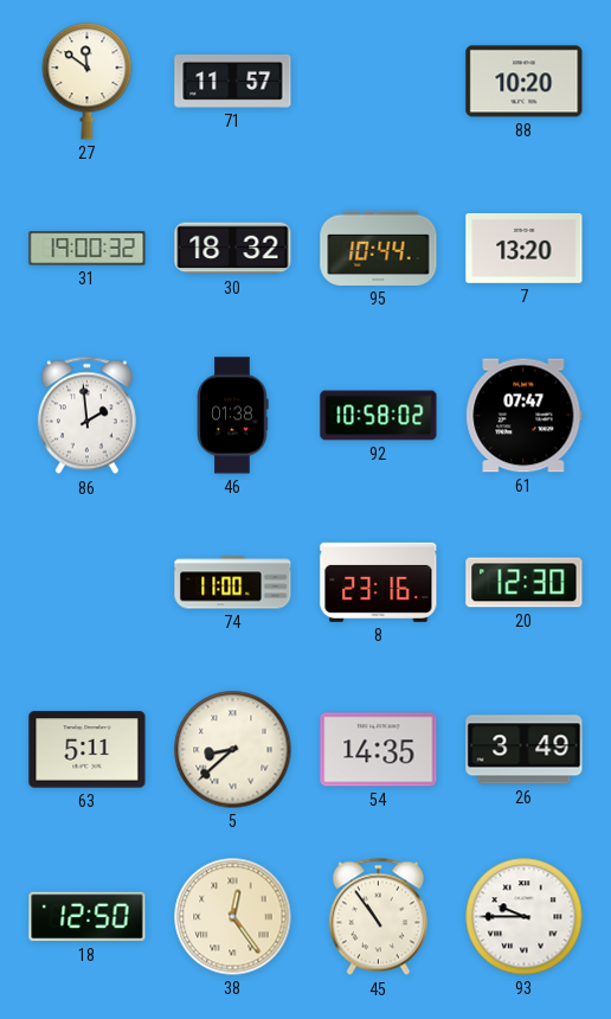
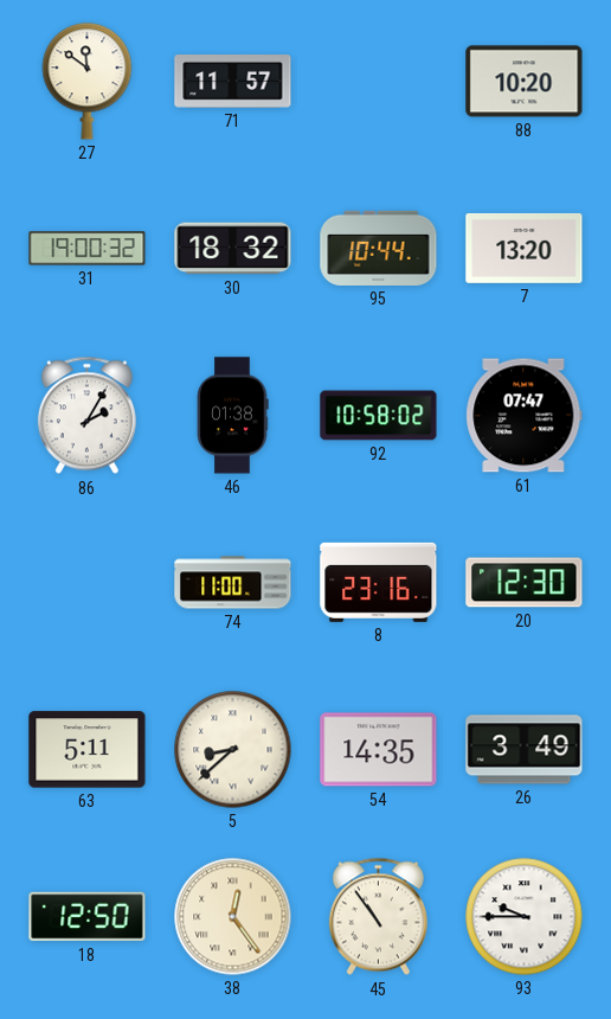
86: 1:59 -> 2:05
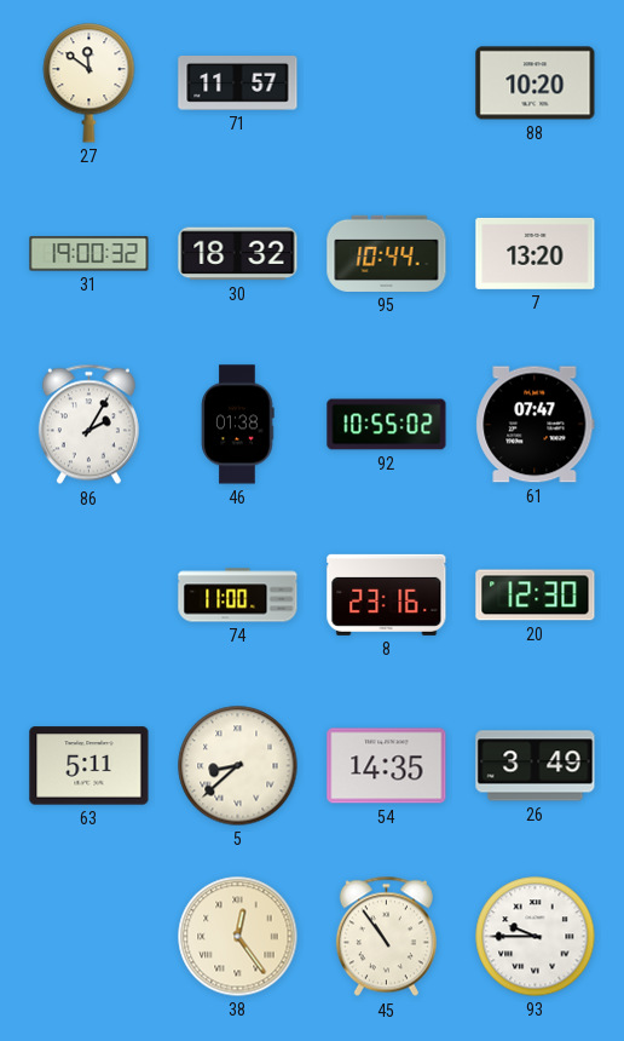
92: 10:58 -> 10:55
18: 12:50 -> none
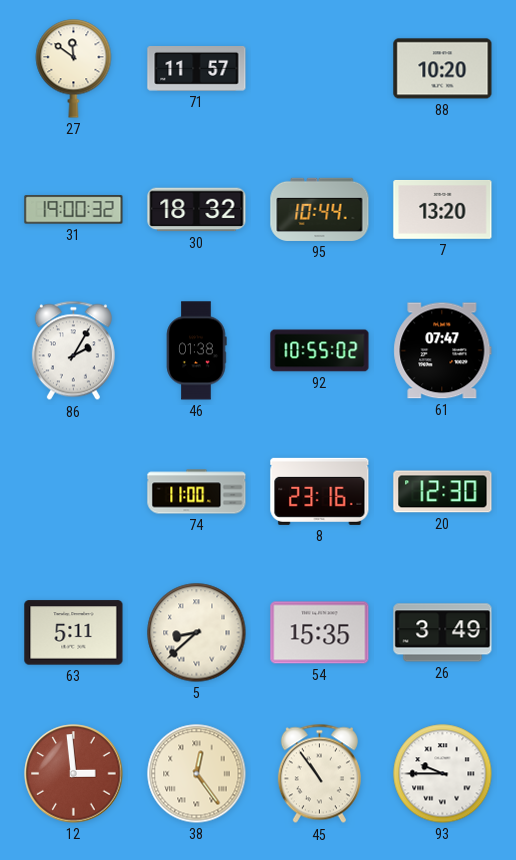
54: 14:35 -> 15:35
12: none -> 2:59
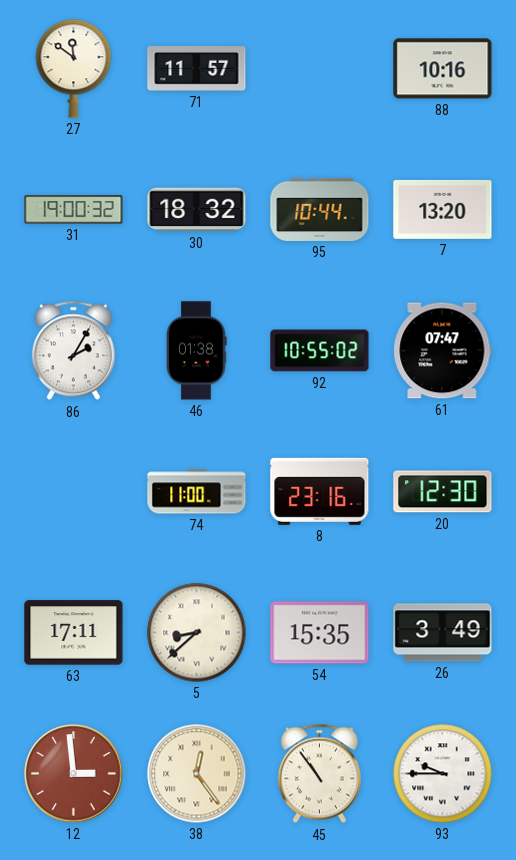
88: 10:20 -> 10:16
63: 5:11 -> 17:11
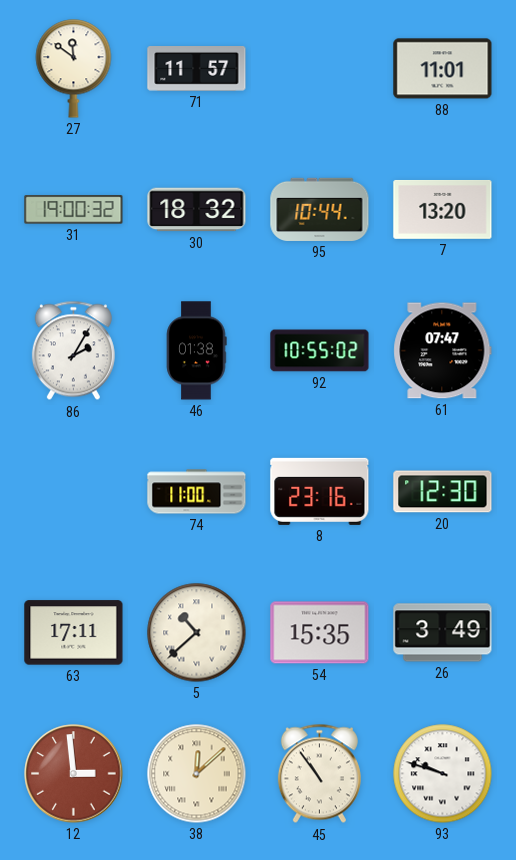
88: 10:16 -> 11:01
5: 8:38 -> 10:38
38: 12:24 -> 12:08
93: 9:45 -> 9:48
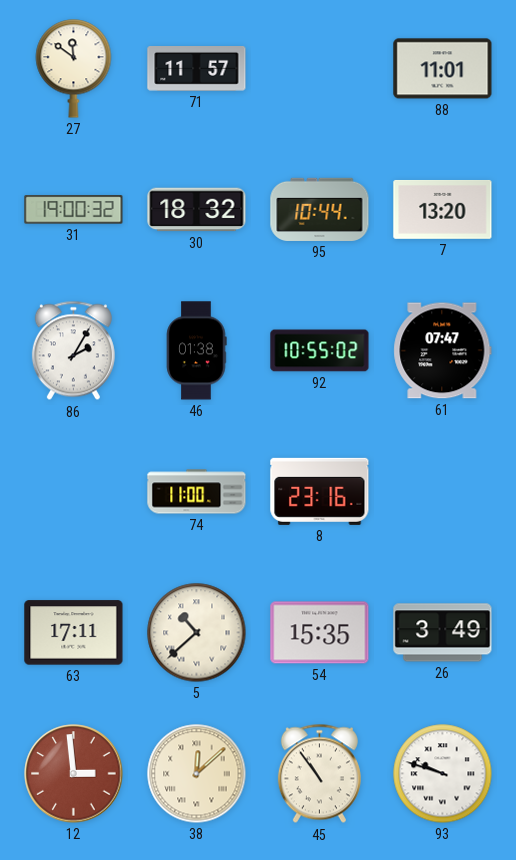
20: 12:30 -> none
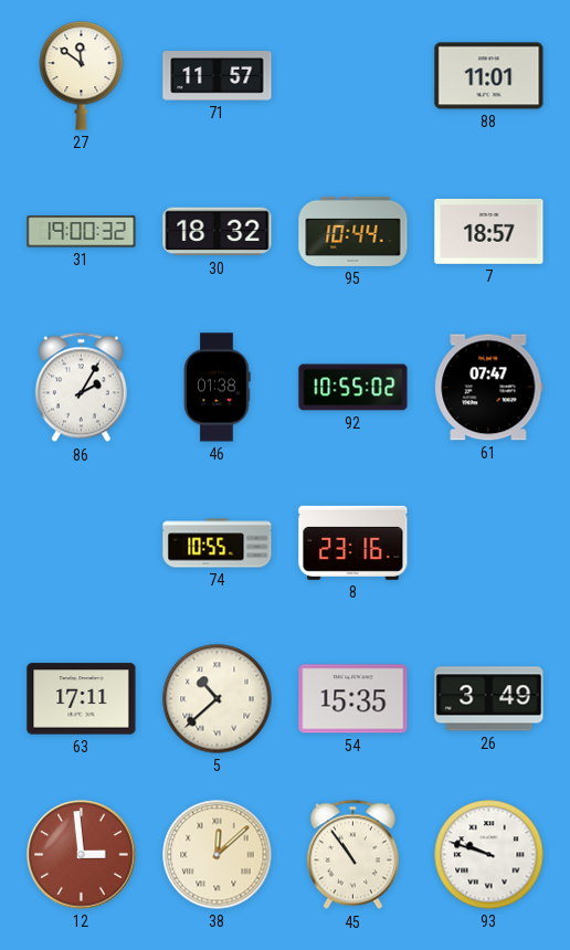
7: 13:20 -> 18:57
74: 11:00 -> 10:55
